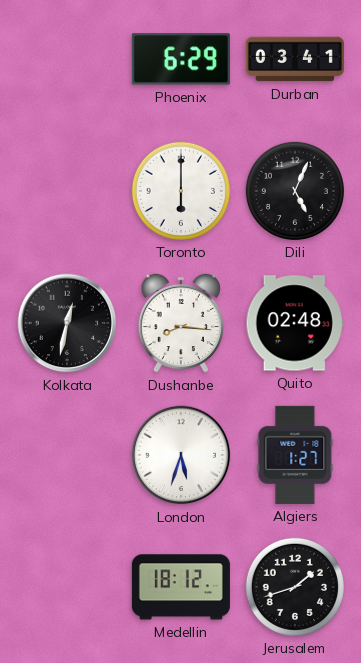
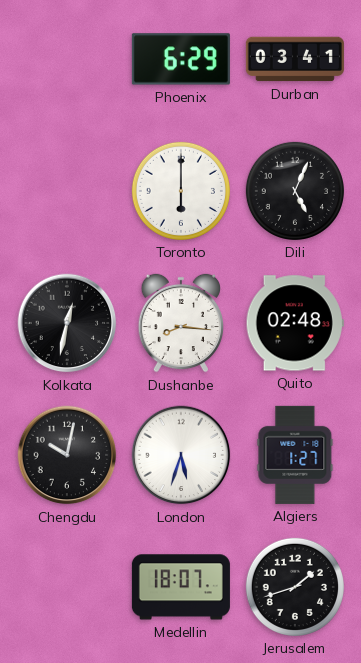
Chengdu: none -> 10:02
Medellin: 18:12 -> 18:07
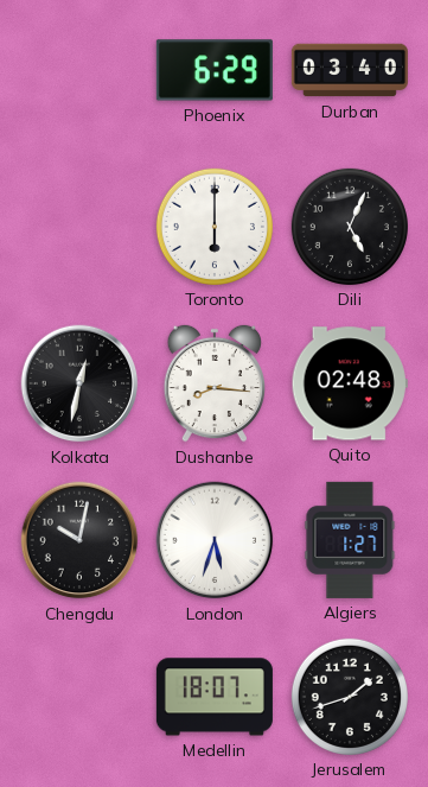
Durban: 03:41 -> 03:40
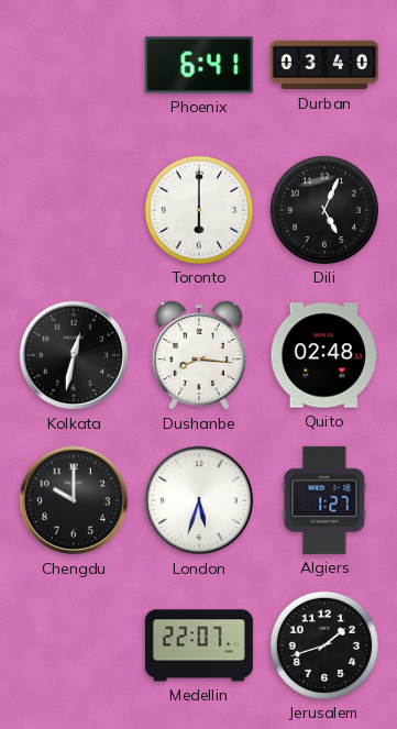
Phoenix: 6:29 -> 6:41
Chengdu: 10:02 -> 10:00
Medellin: 18:07 -> 22:07
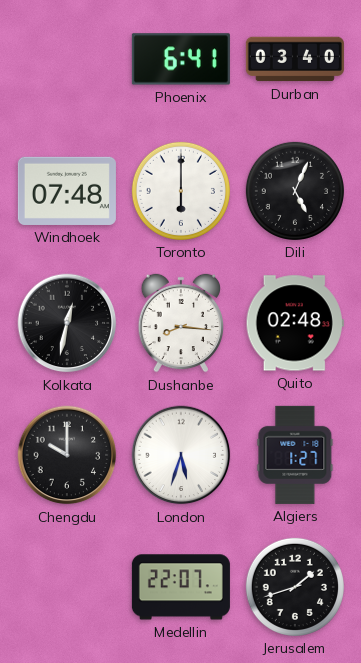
Windhoek: none -> 07:48
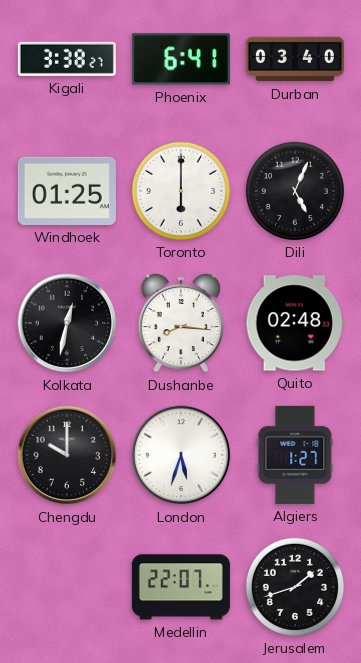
Kigali: none -> 3:38
Windhoek: 07:48 -> 01:25
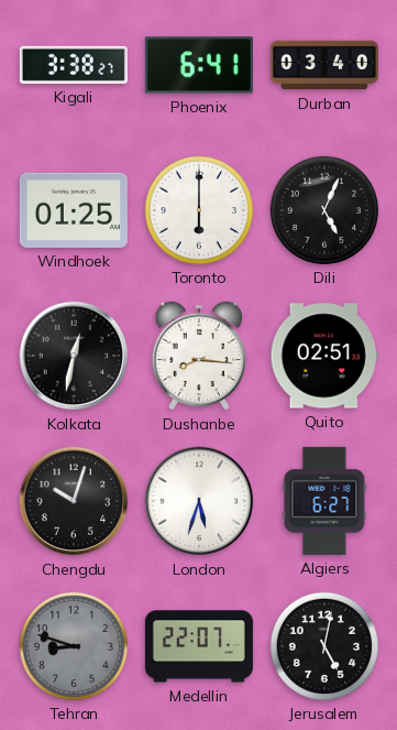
Quito: 02:48 -> 02:51
Chengdu: 10:00 -> 10:03
Algiers: 1:27 -> 6:27
Tehran: none -> 8:48
Jerusalem: 1:42 -> 5:02
